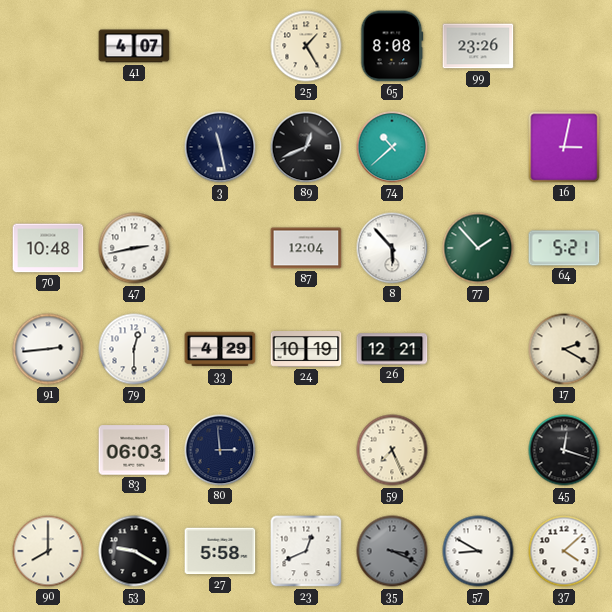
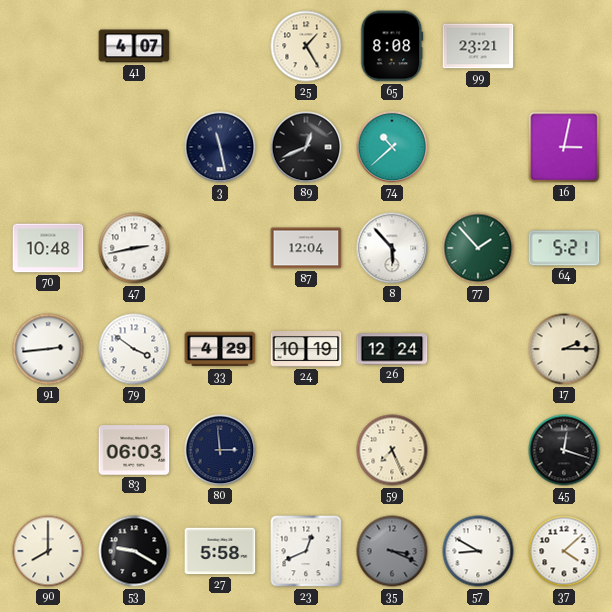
99: 23:26 -> 23:21
79: 12:30 -> 3:51
26: 12:21 -> 12:24
17: 2:20 -> 2:15
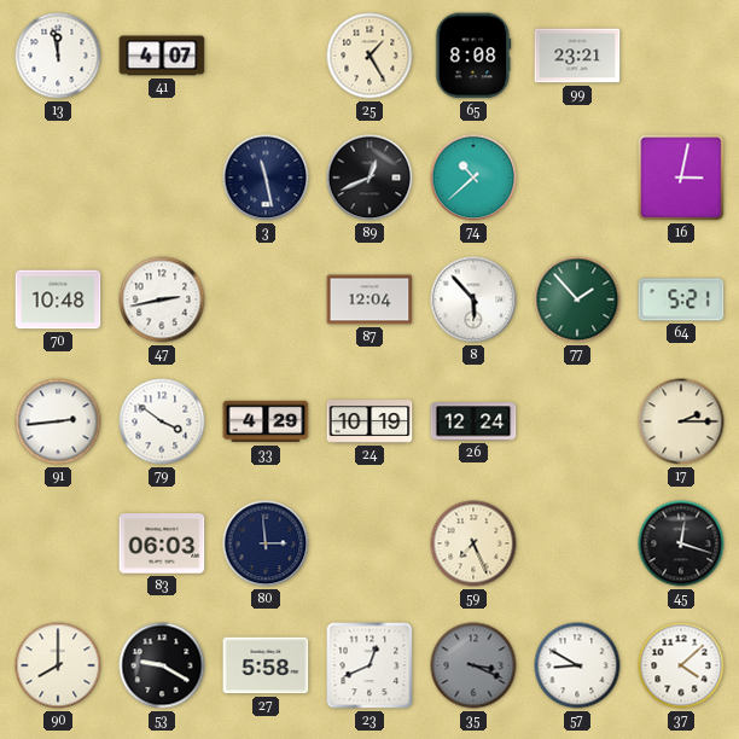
13: none -> 11:58
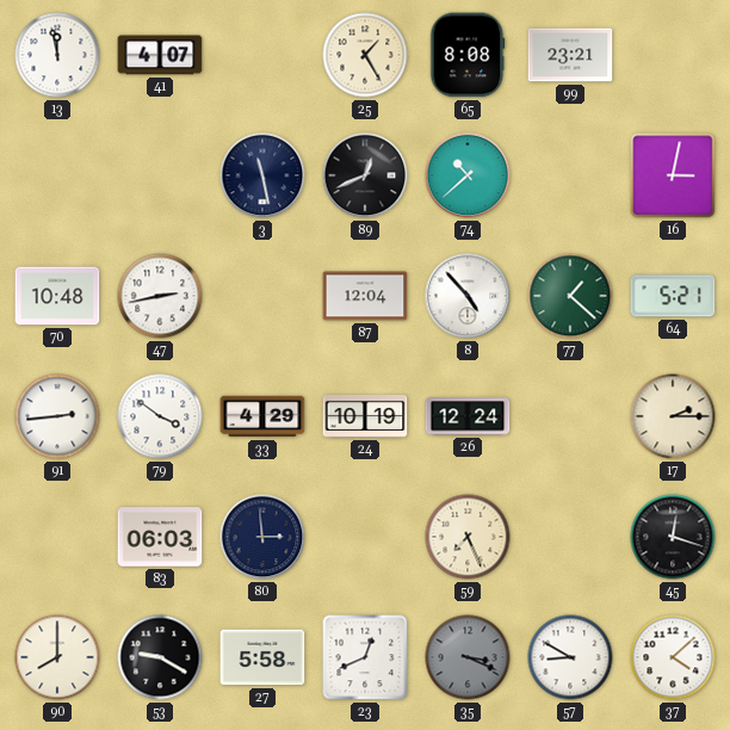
8: 5:53 -> 4:53
77: 1:53 -> 1:22
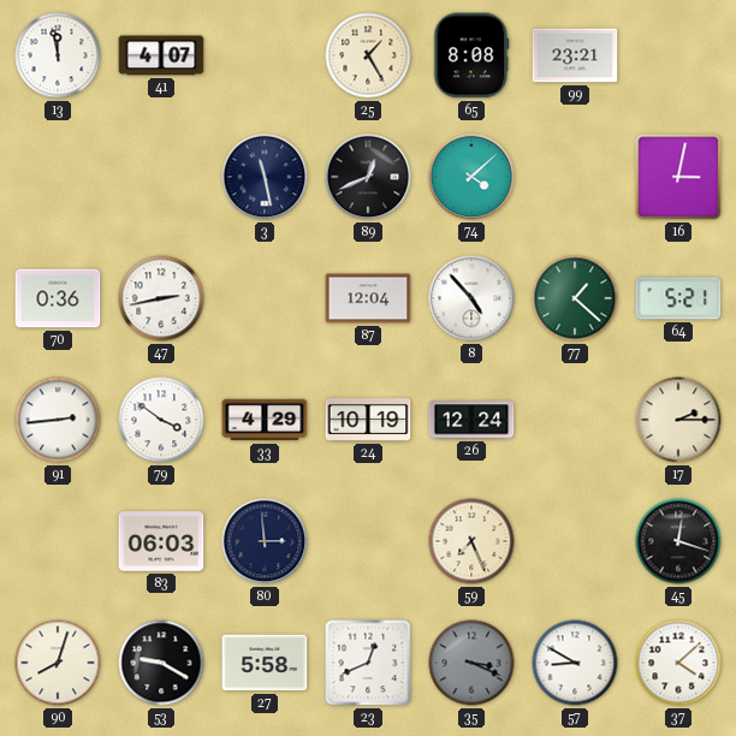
74: 10:38 -> 4:08
70: 10:48 -> 0:36
90: 8:00 -> 8:03
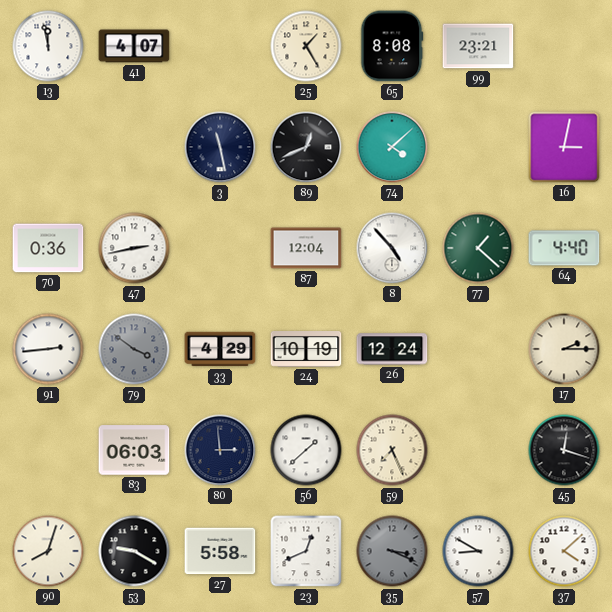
64: 5:21 -> 4:40
79 dial: white -> grey
56: none -> 1:38
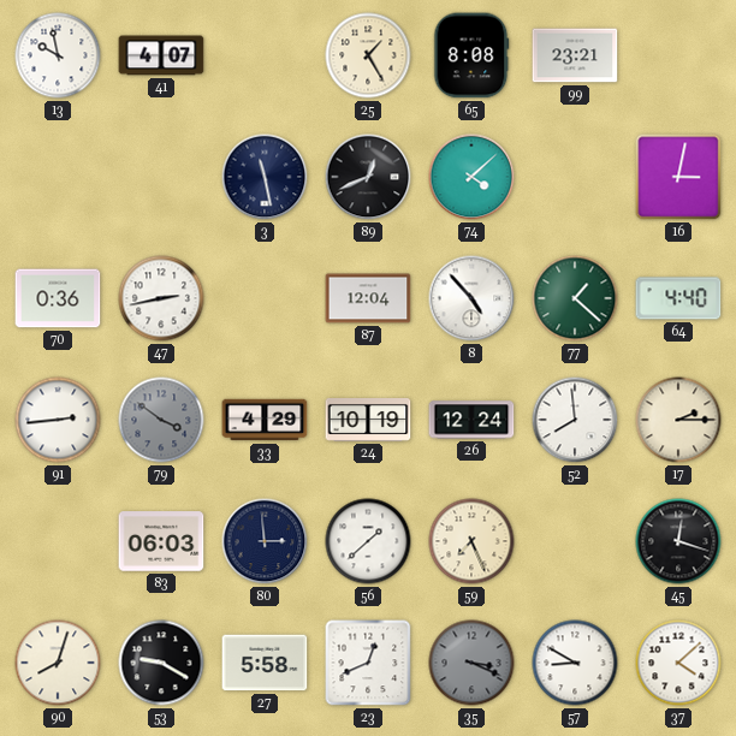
13: 11:58 -> 9:58
52: none -> 7:59
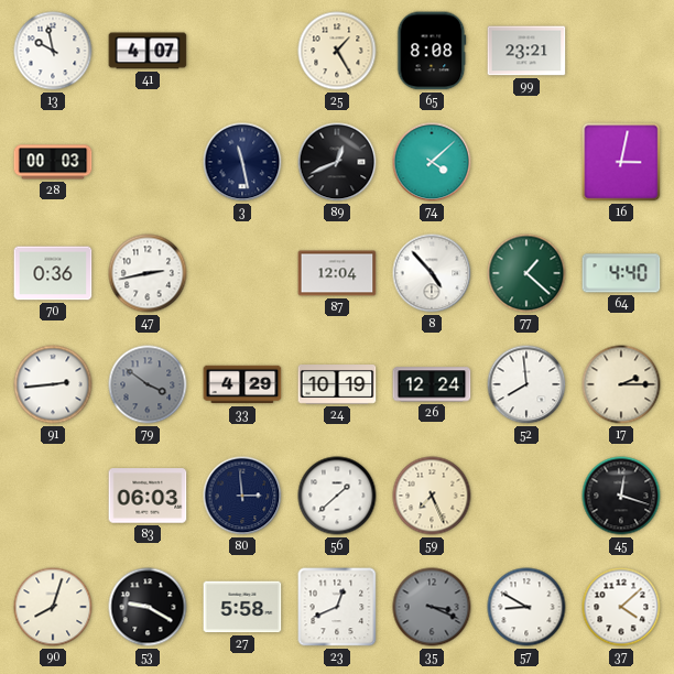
28: none -> 00:03
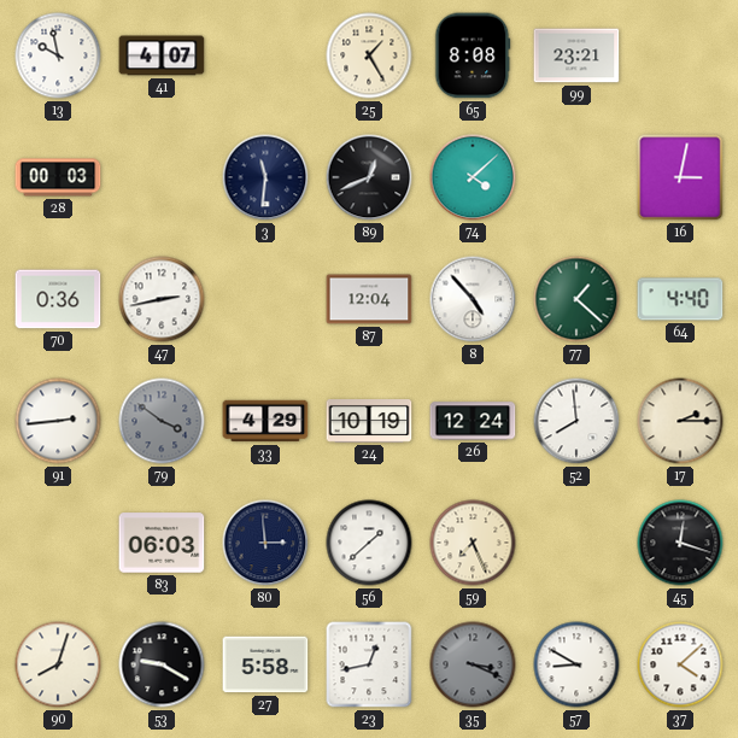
3: 11:28 -> 11:31
23: 12:41 -> 12:43
